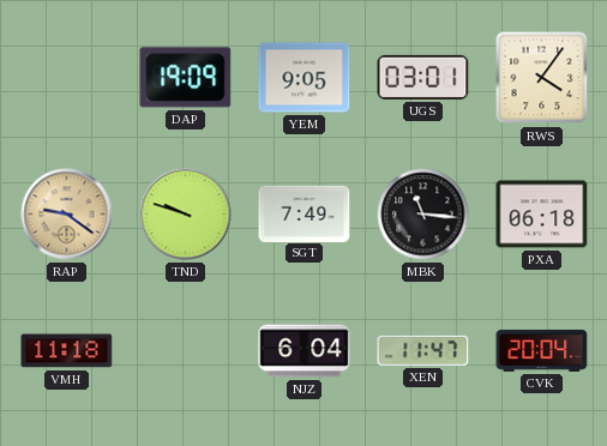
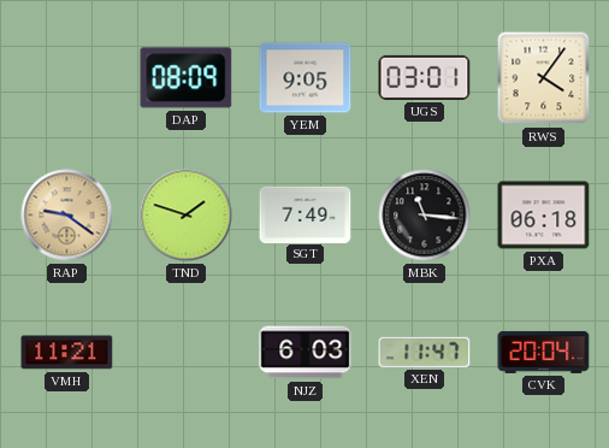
DAP: 19:09 -> 08:09
TND: 9:48 -> 1:48
VMH: 11:18 -> 11:21
NJZ: 6:04 -> 6:03
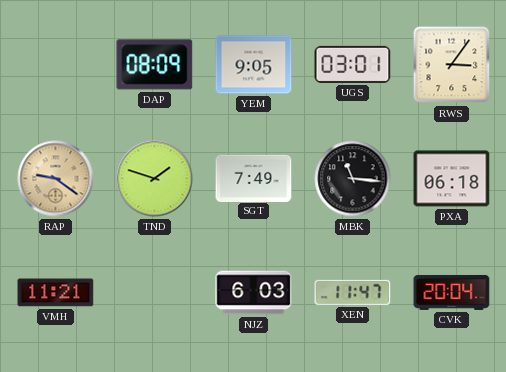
RWS: 4:06 -> 3:06
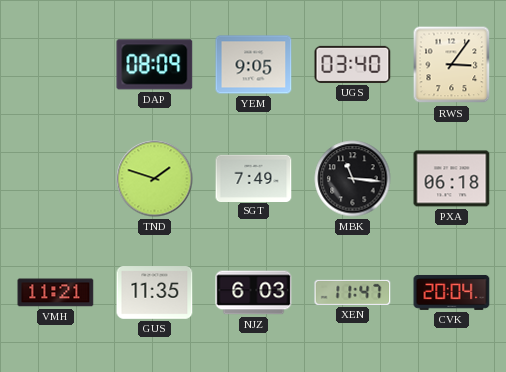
UGS: 03:01 -> 03:40
RAP: 9:21 -> none
GUS: none -> 11:35
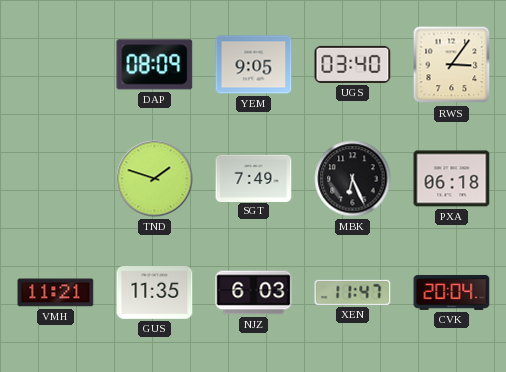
MBK: 11:16 -> 6:26
